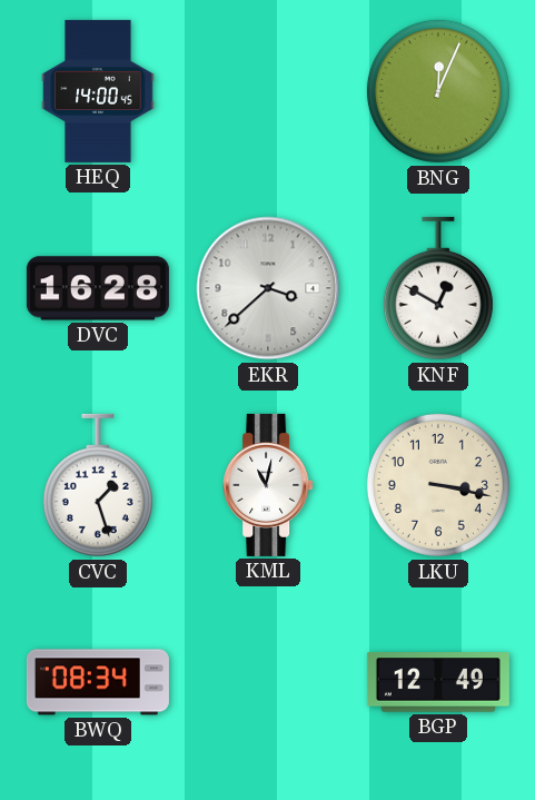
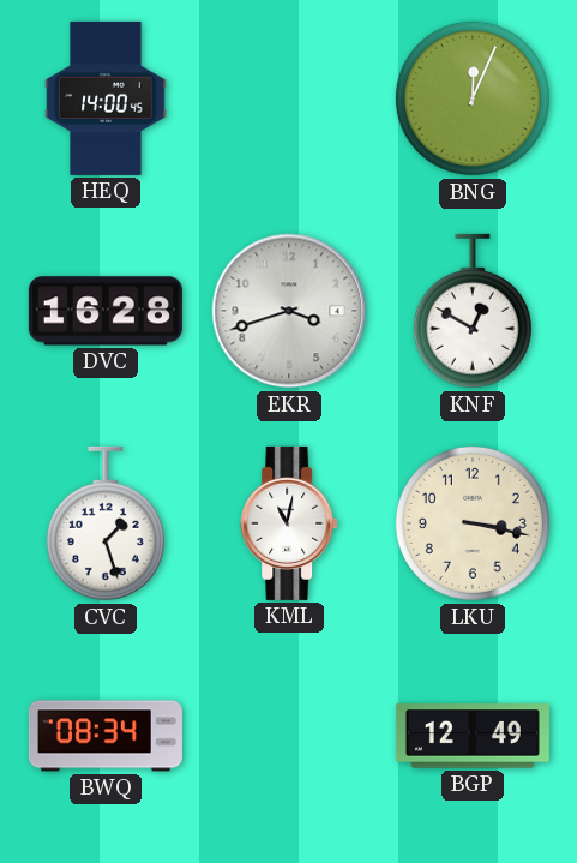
EKR: 3:38 -> 3:42
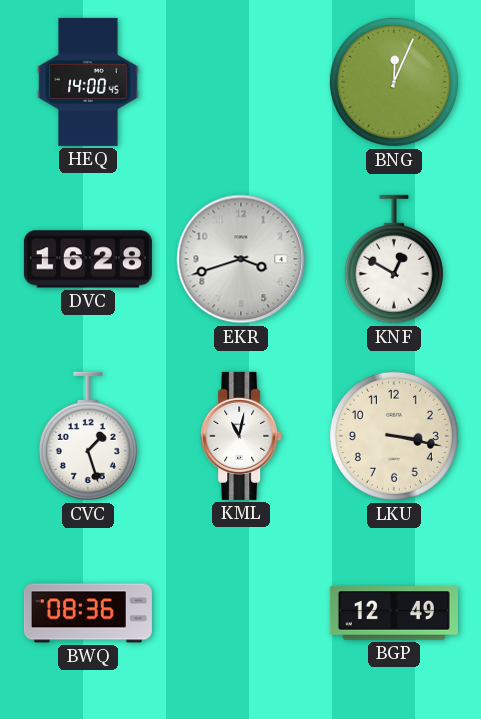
BWQ: 08:34 -> 08:36
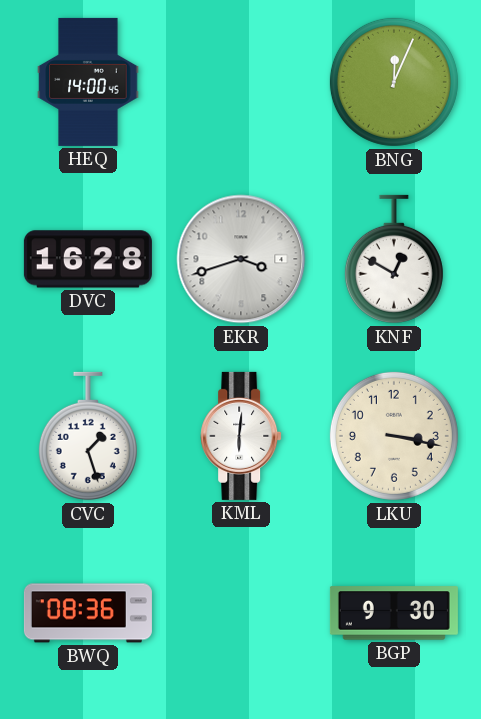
KML: 11:02 -> 6:01
BGP: 12:49 -> 9:30
